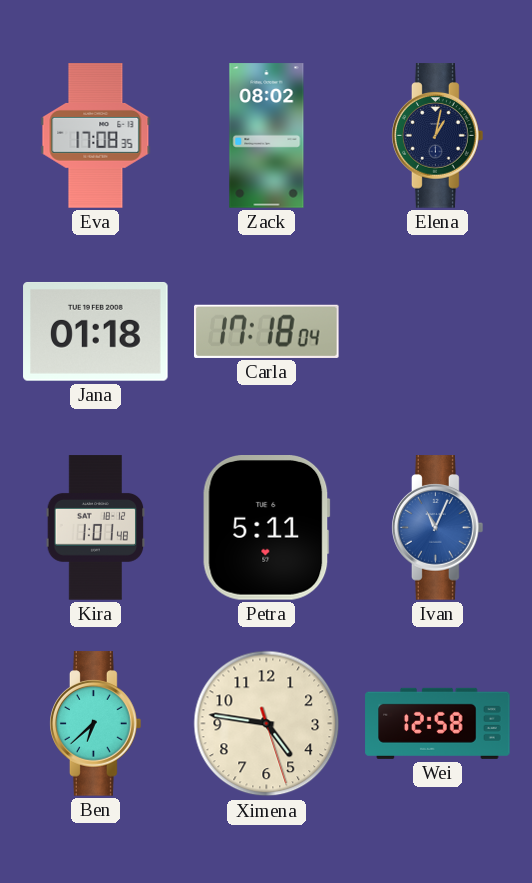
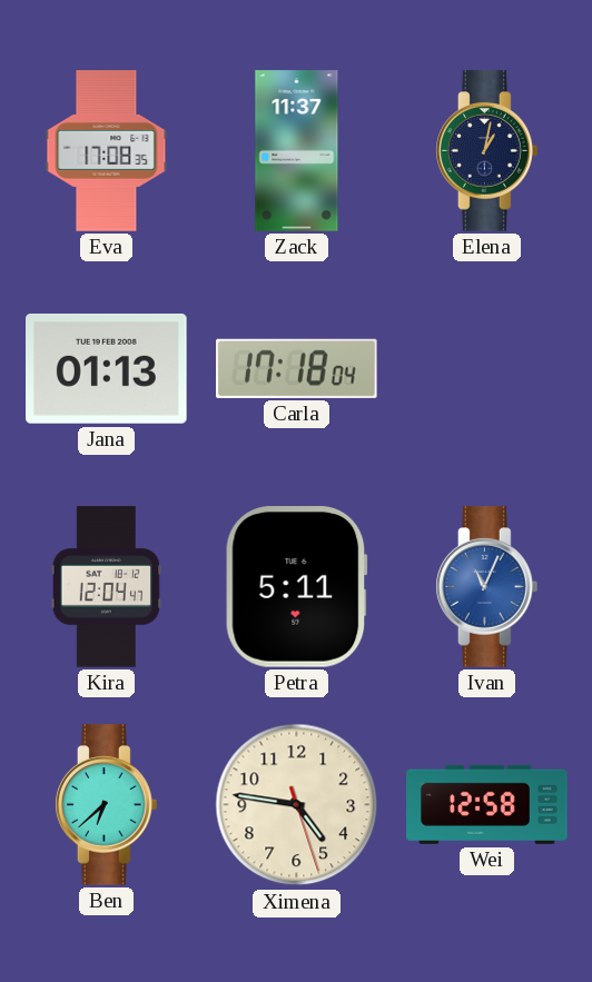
Zack: 08:02 -> 11:37
Jana: 01:18 -> 01:13
Kira: 1:01 -> 12:04
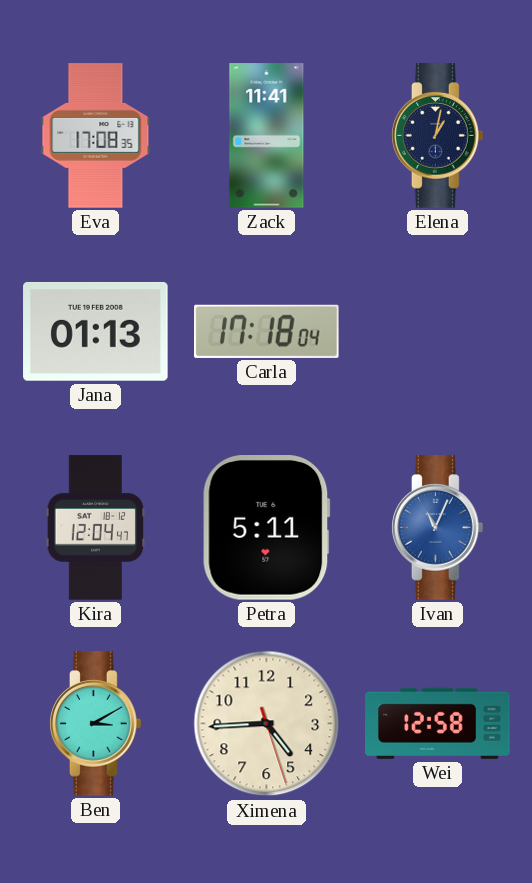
Zack: 11:37 -> 11:41
Ben: 6:38 -> 3:10
Ximena: 4:46 -> 4:44
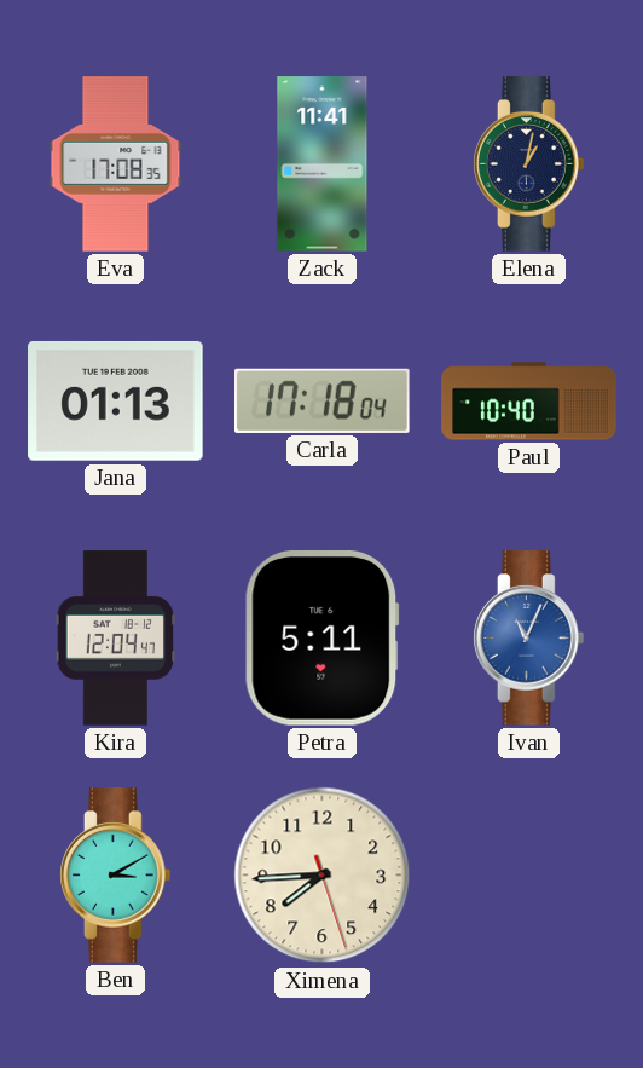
Paul: none -> 10:40
Ximena: 4:44 -> 7:44
Wei: 12:58 -> none
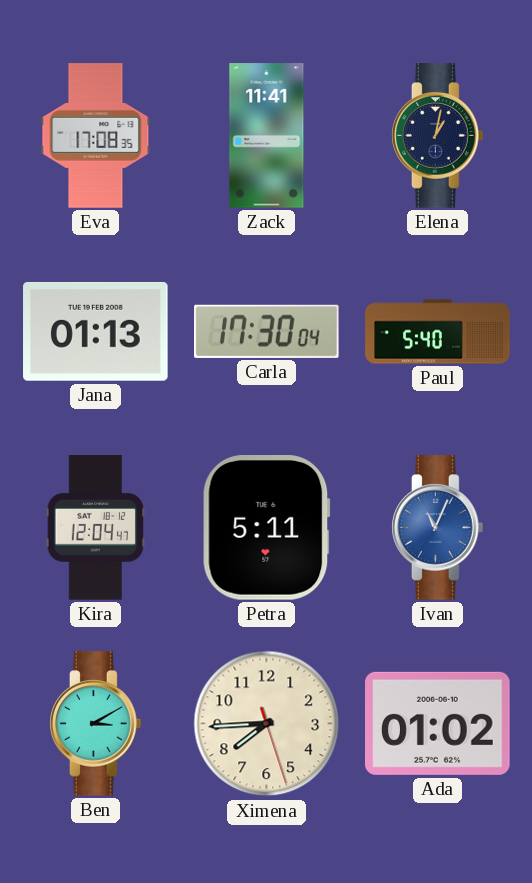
Carla: 17:18 -> 17:30
Paul: 10:40 -> 5:40
Ada: none -> 01:02
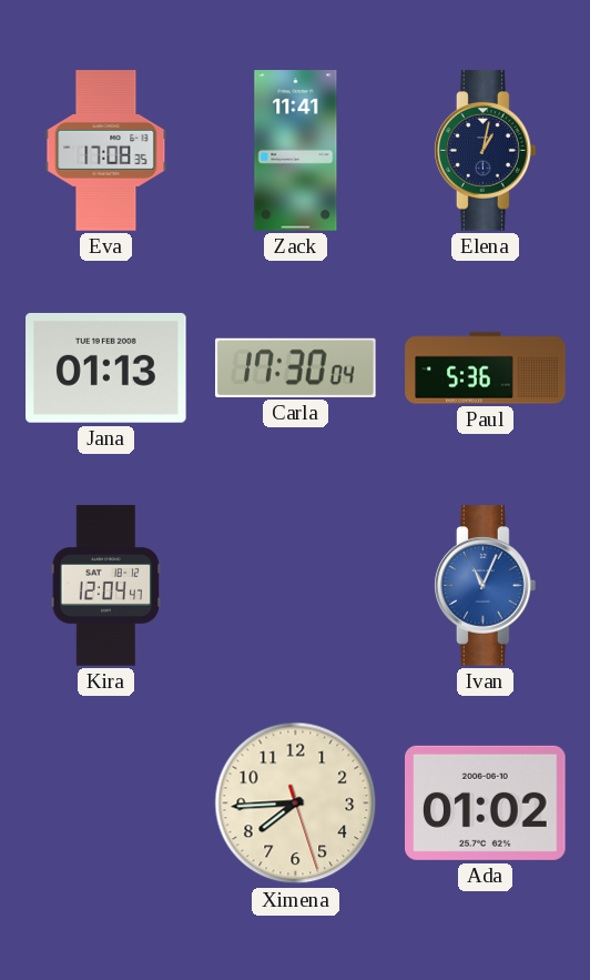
Paul: 5:40 -> 5:36
Petra: 5:11 -> none
Ben: 3:10 -> none
